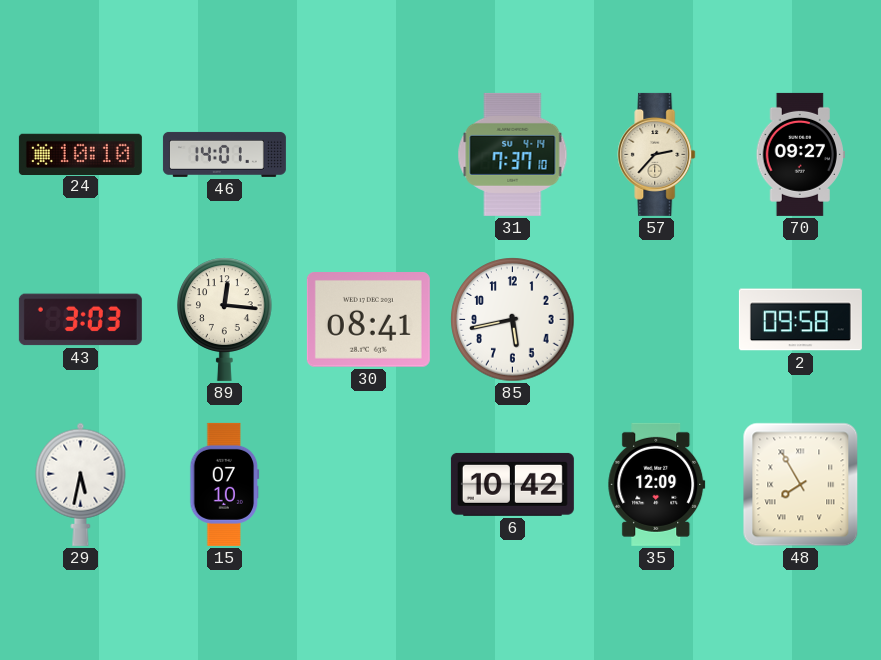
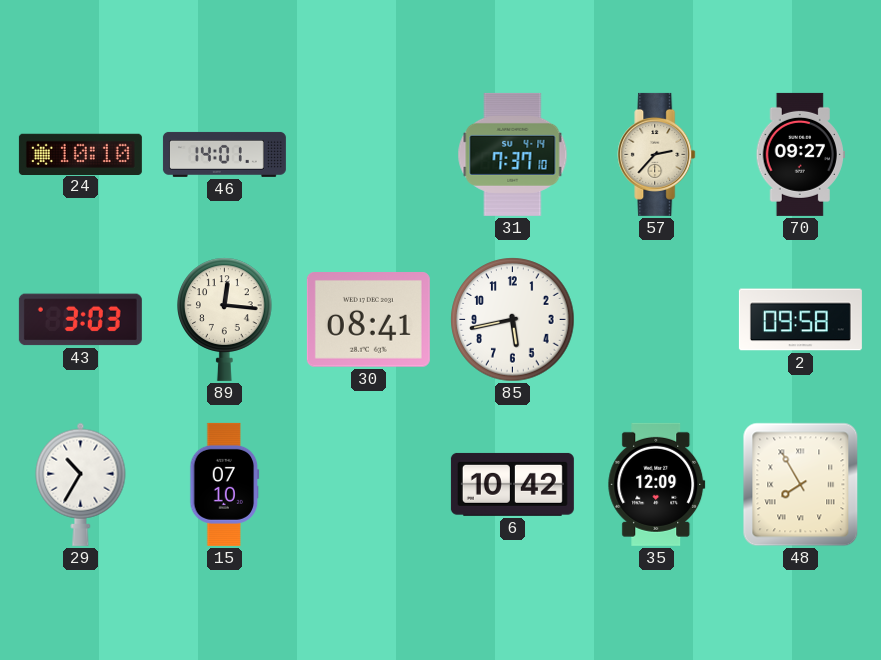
29: 5:32 -> 10:35
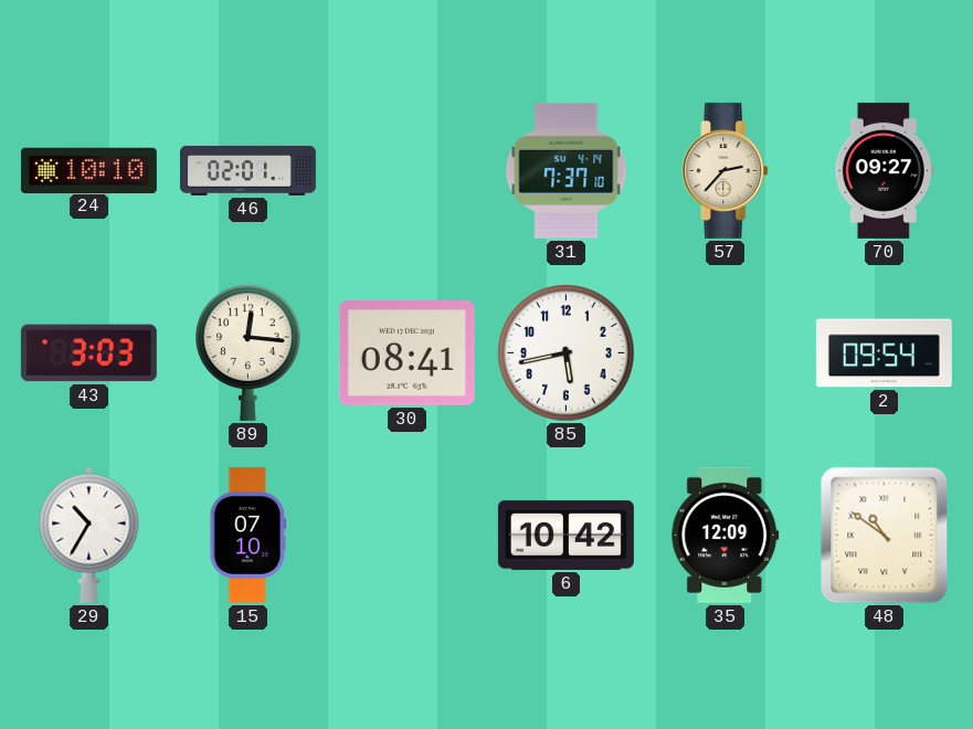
46: 14:01 -> 02:01
2: 09:58 -> 09:54
48: 7:55 -> 10:51
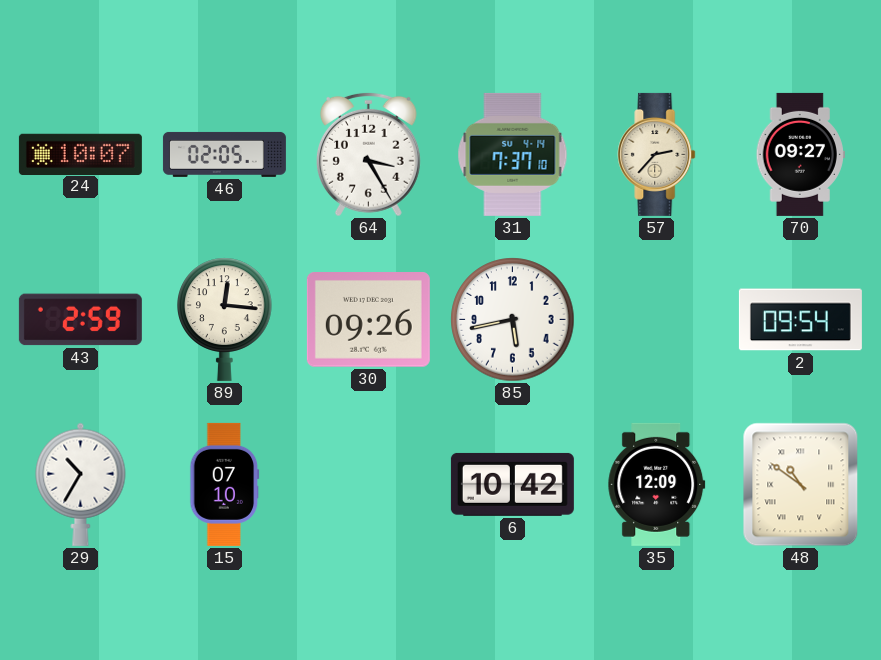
24: 10:10 -> 10:07
46: 02:01 -> 02:05
64: none -> 3:25
43: 3:03 -> 2:59
30: 08:41 -> 09:26
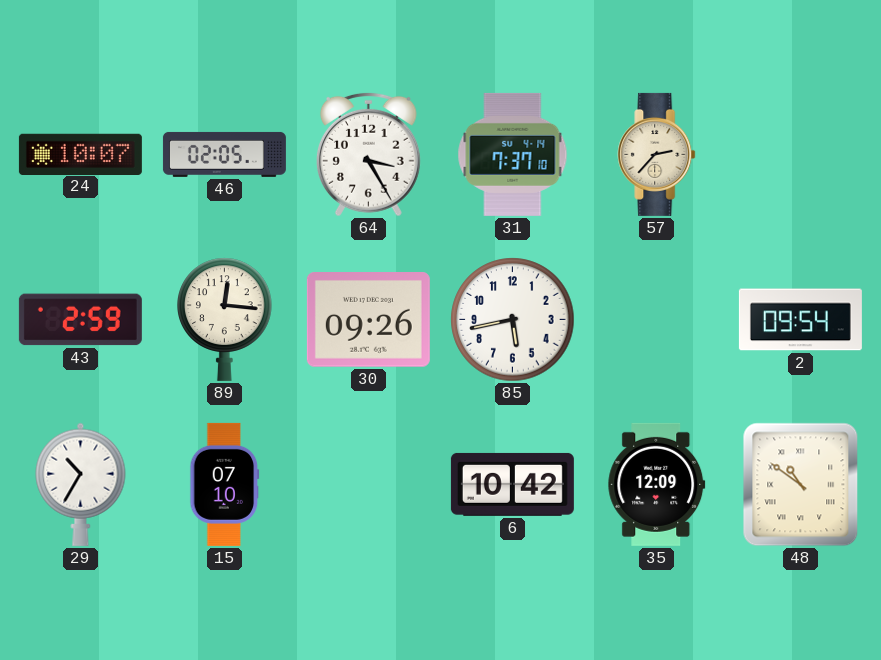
70: 09:27 -> none
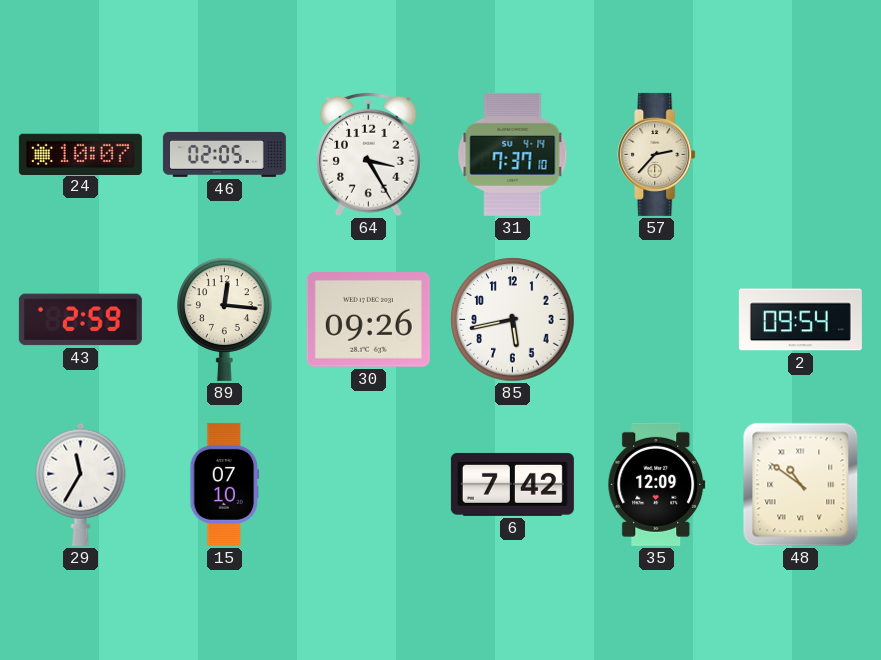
29: 10:35 -> 11:35
6: 10:42 -> 7:42
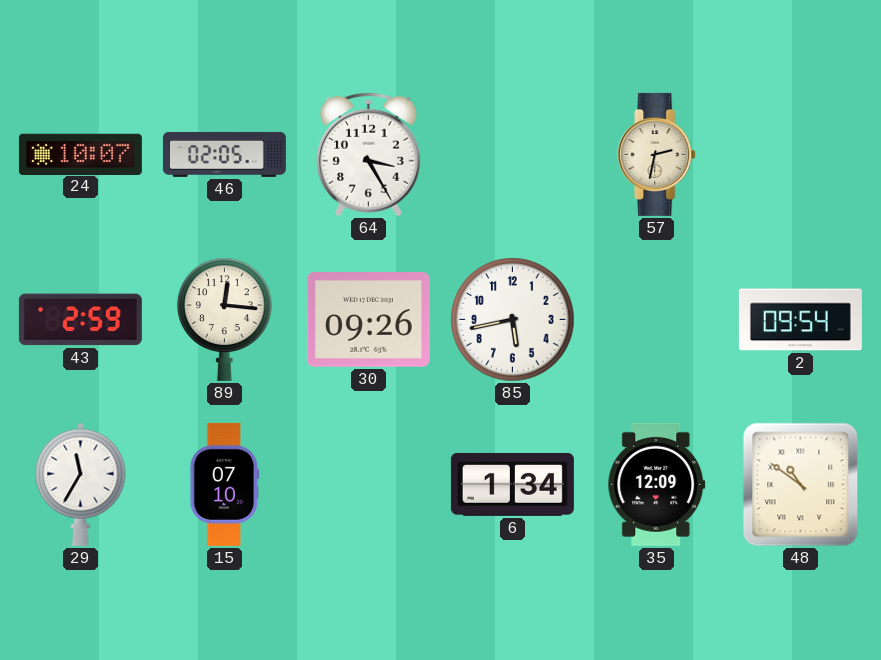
31: 7:37 -> none
57: 2:37 -> 2:32
6: 7:42 -> 1:34
